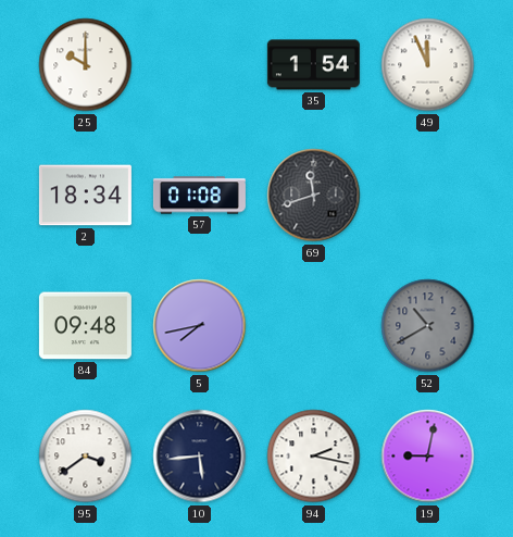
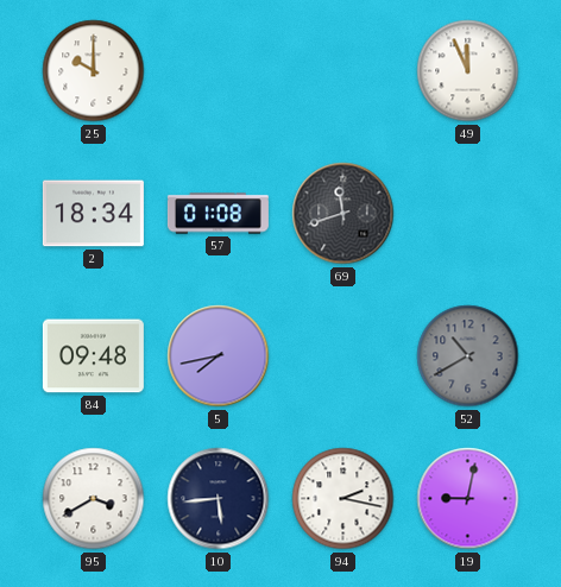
35: 1:54 -> none
95: 3:39 -> 3:40
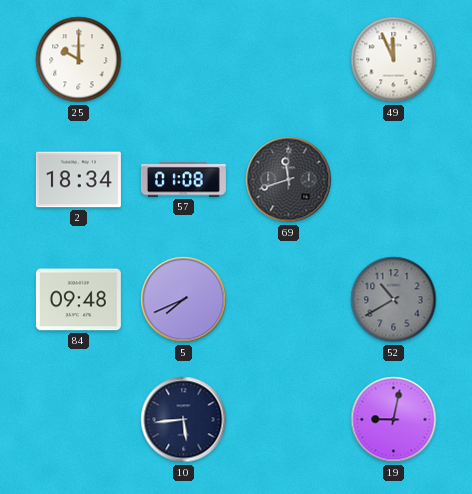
5: 7:43 -> 7:41
95: 3:40 -> none
94: 2:17 -> none
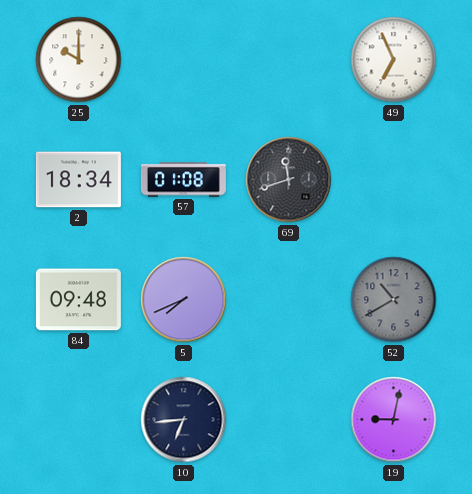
49: 11:56 -> 6:56
10: 5:44 -> 6:44
